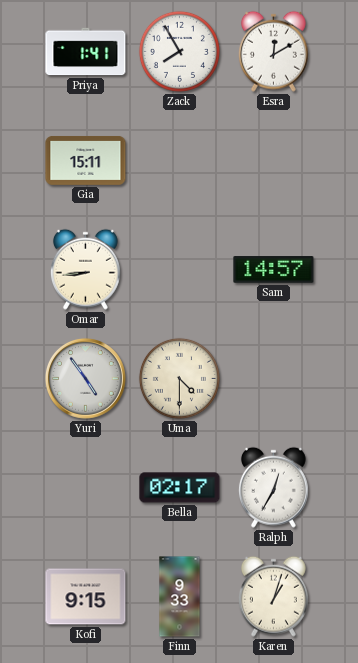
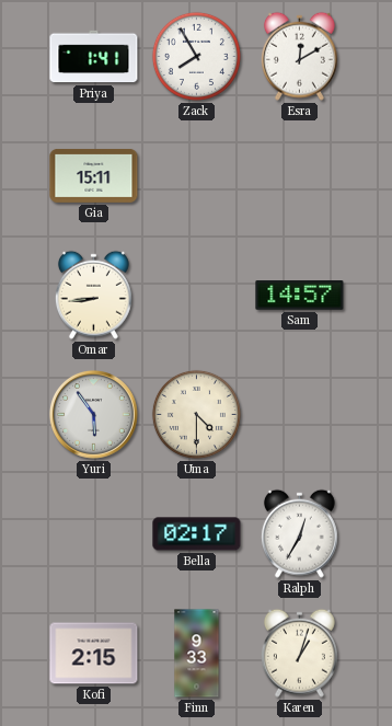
Yuri: 4:54 -> 5:54
Kofi: 9:15 -> 2:15
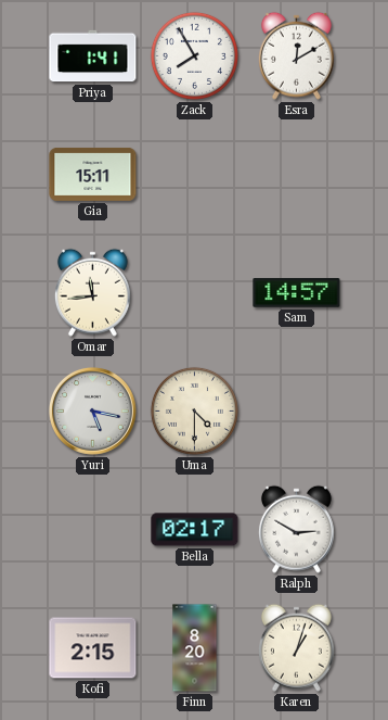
Omar: 8:44 -> 11:44
Yuri: 5:54 -> 5:17
Ralph: 12:35 -> 2:50
Finn: 9:33 -> 8:20
